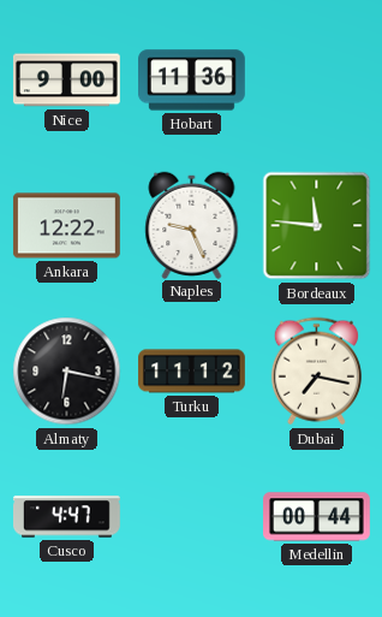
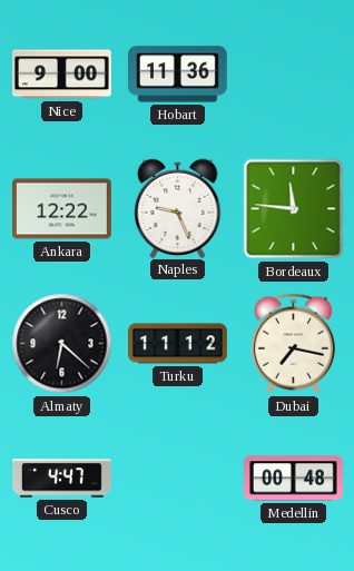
Almaty: 6:17 -> 6:22
Medellin: 00:44 -> 00:48
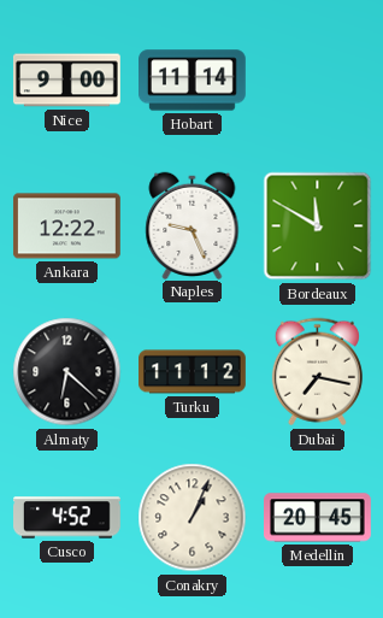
Hobart: 11:36 -> 11:14
Bordeaux: 11:46 -> 11:50
Cusco: 4:47 -> 4:52
Conakry: none -> 1:04
Medellin: 00:48 -> 20:45
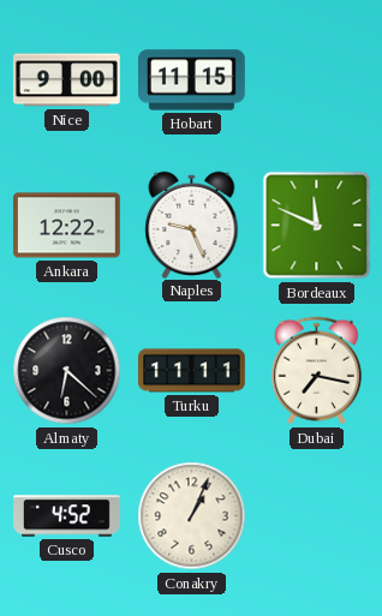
Hobart: 11:14 -> 11:15
Bordeaux: 11:50 -> 11:49
Turku: 11:12 -> 11:11
Medellin: 20:45 -> none
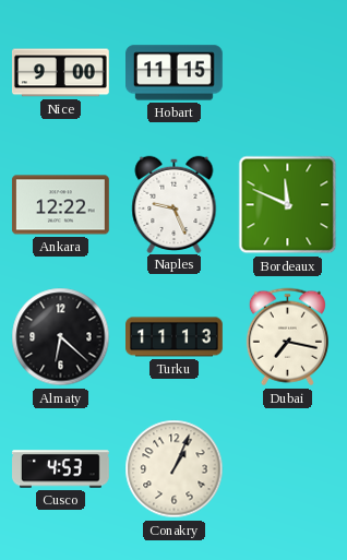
Turku: 11:11 -> 11:13
Cusco: 4:52 -> 4:53
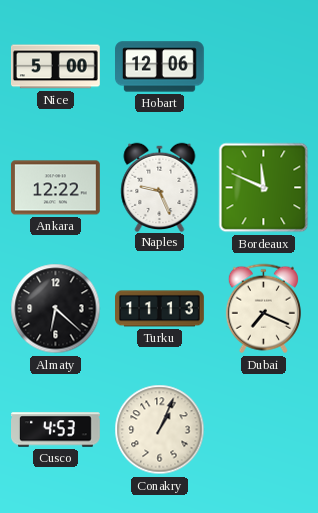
Nice: 9:00 -> 5:00
Hobart: 11:15 -> 12:06
Dubai: 7:17 -> 7:19
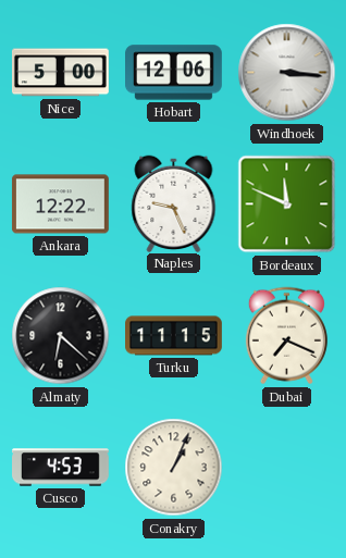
Windhoek: none -> 3:16
Turku: 11:13 -> 11:15
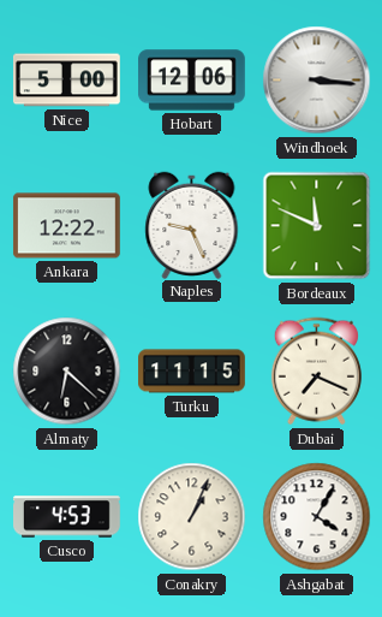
Ashgabat: none -> 4:05
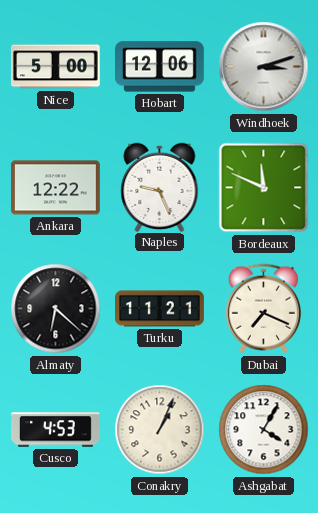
Windhoek: 3:16 -> 3:12
Turku: 11:15 -> 11:21
